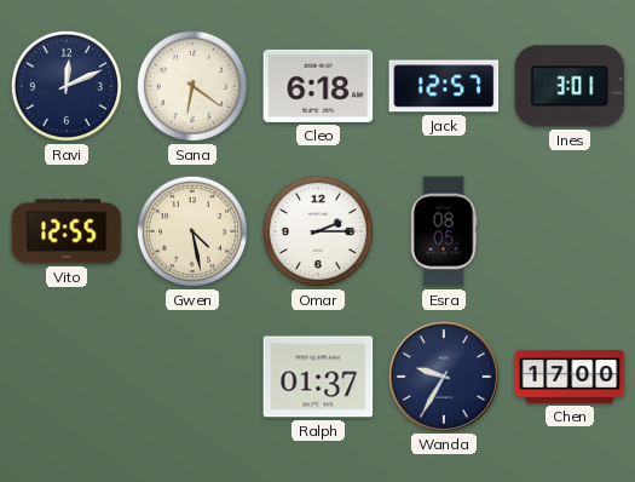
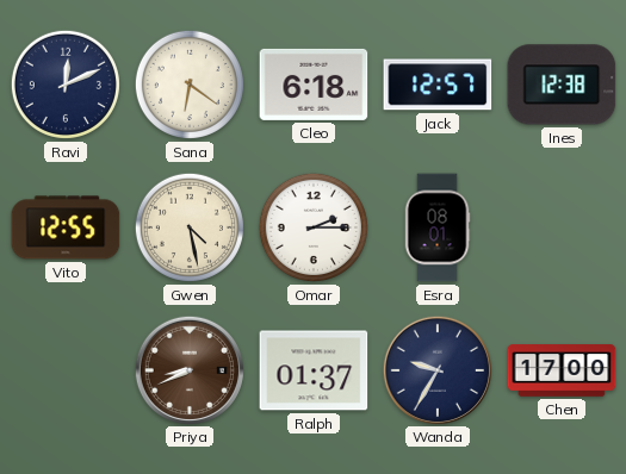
Ines: 3:01 -> 12:38
Esra: 08:05 -> 08:01
Priya: none -> 8:41
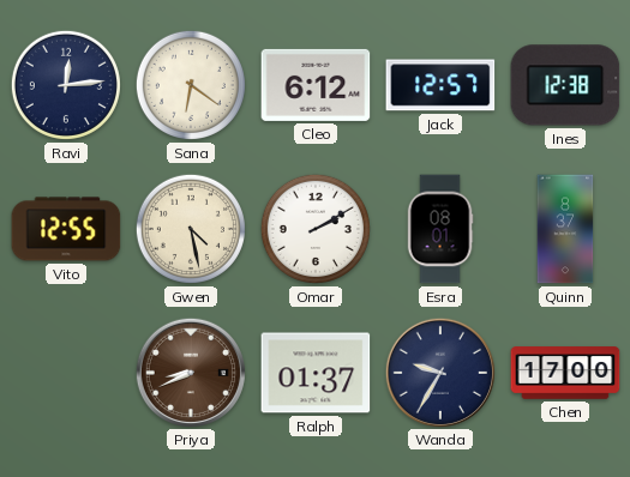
Ravi: 12:11 -> 12:14
Cleo: 6:18 -> 6:12
Omar: 2:15 -> 2:10
Quinn: none -> 8:37
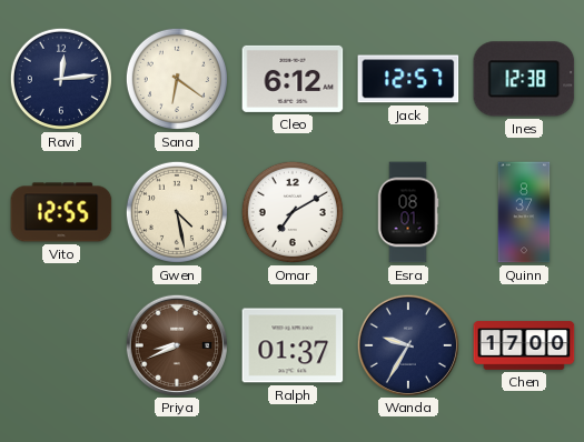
Omar: 2:10 -> 7:10
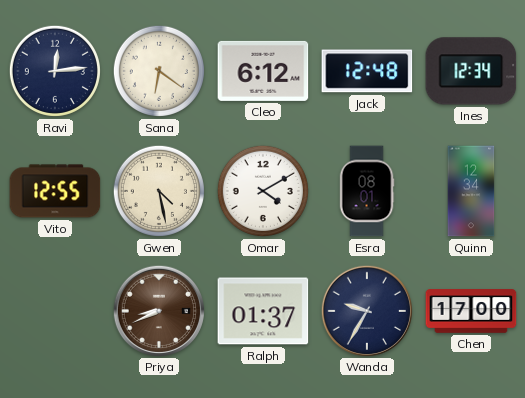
Jack: 12:57 -> 12:48
Ines: 12:38 -> 12:34
Omar: 7:10 -> 4:10
Quinn: 8:37 -> 12:34
